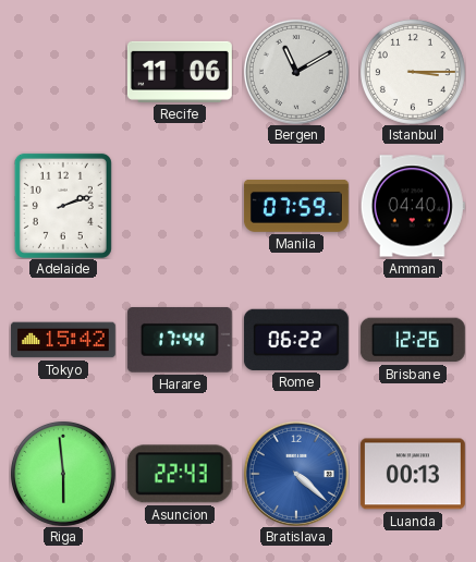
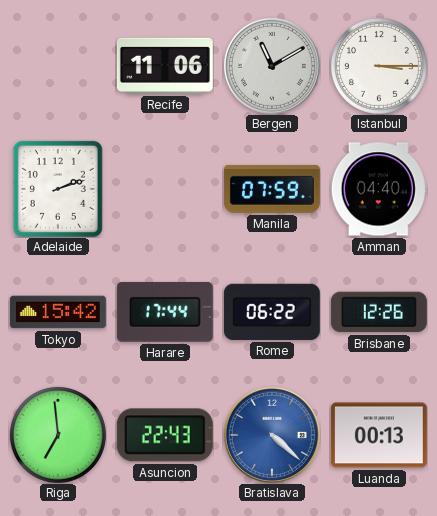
Riga: 5:59 -> 6:59
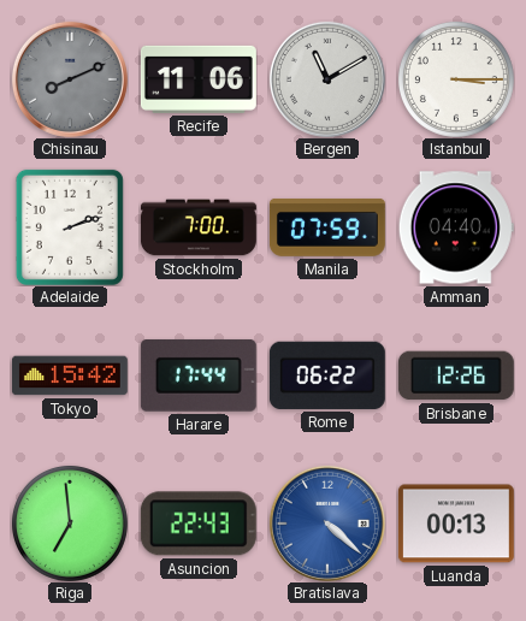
Chisinau: none -> 8:11
Stockholm: none -> 7:00
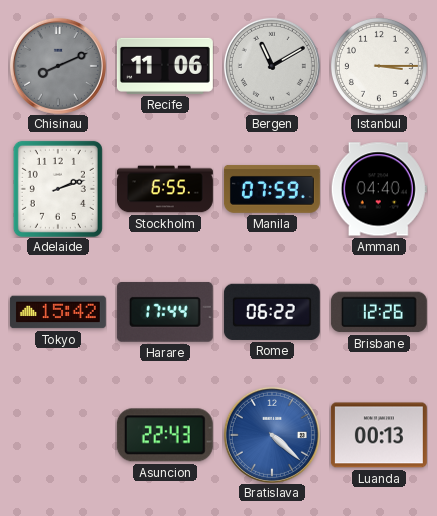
Stockholm: 7:00 -> 6:55
Riga: 6:59 -> none
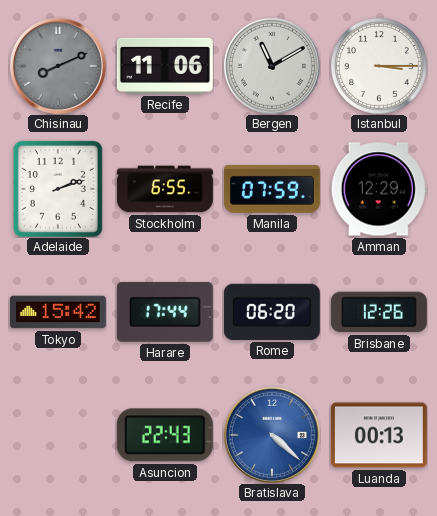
Amman: 04:40 -> 12:29
Rome: 06:22 -> 06:20
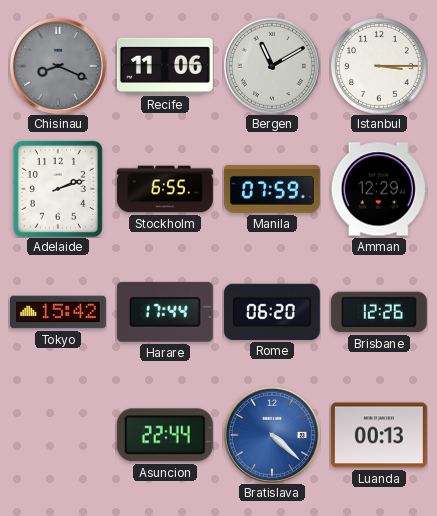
Chisinau: 8:11 -> 8:19
Asuncion: 22:43 -> 22:44
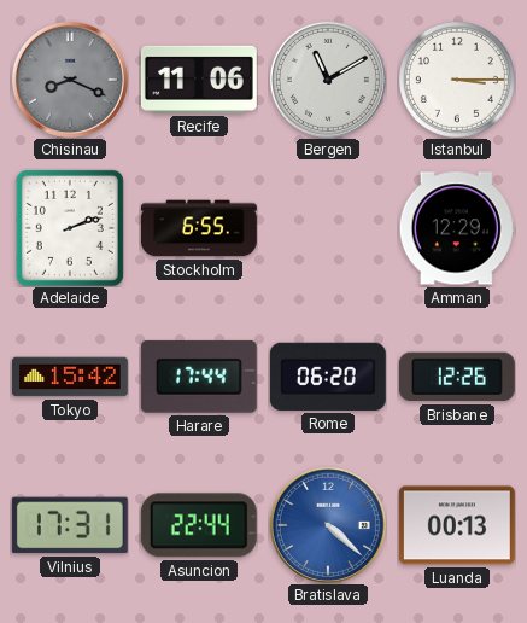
Manila: 07:59 -> none
Vilnius: none -> 17:31
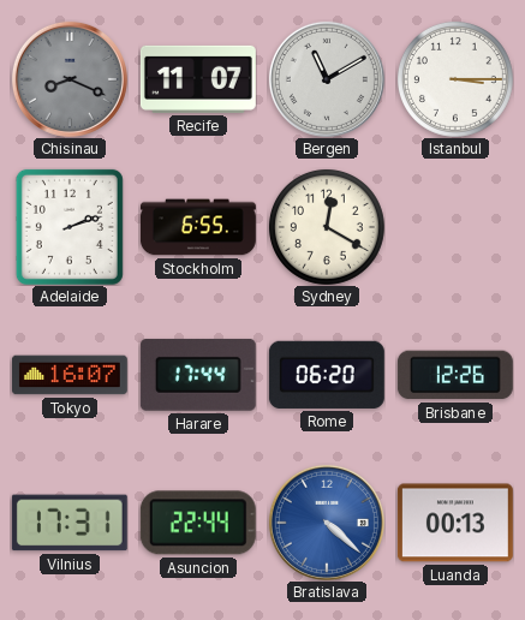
Recife: 11:06 -> 11:07
Sydney: none -> 12:20
Amman: 12:29 -> none
Tokyo: 15:42 -> 16:07
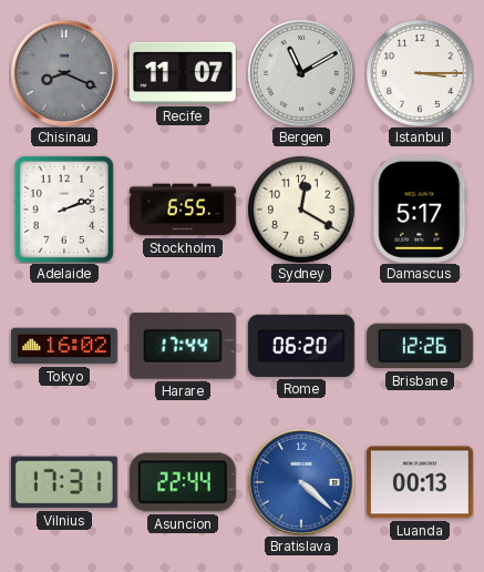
Damascus: none -> 5:17
Tokyo: 16:07 -> 16:02
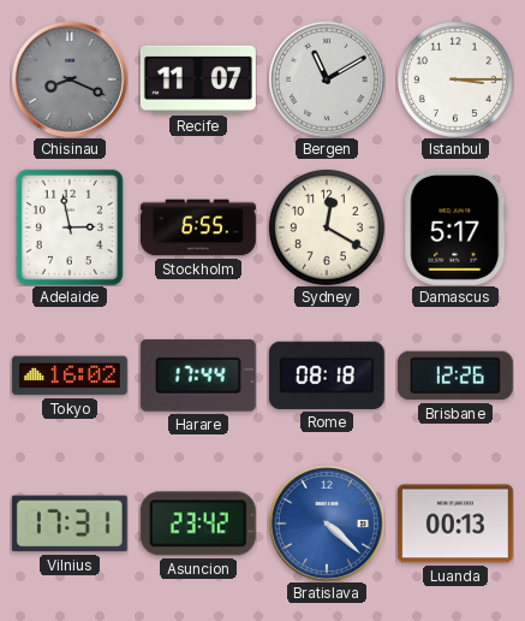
Adelaide: 2:12 -> 2:58
Rome: 06:20 -> 08:18
Asuncion: 22:44 -> 23:42
